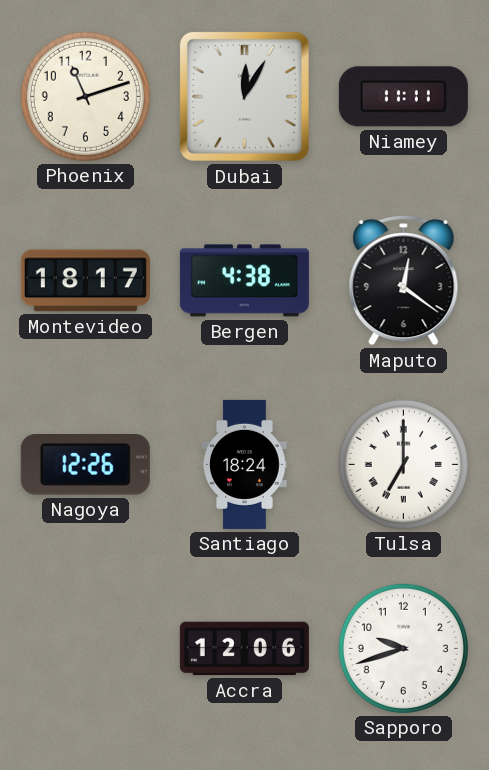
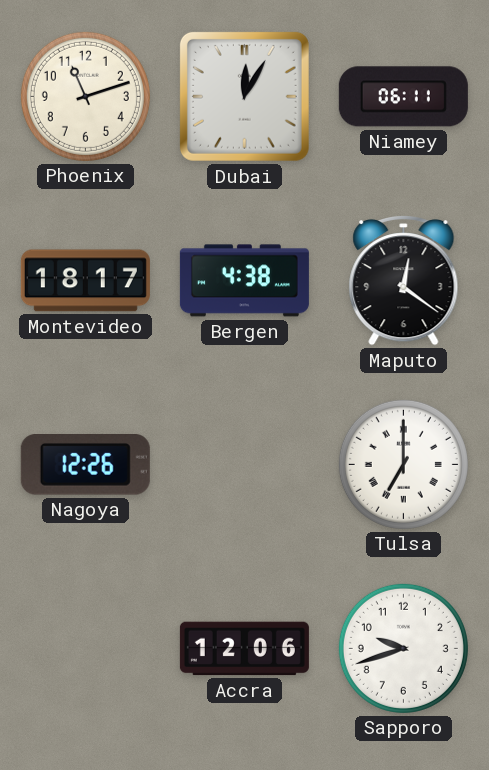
Niamey: 11:11 -> 06:11
Santiago: 18:24 -> none
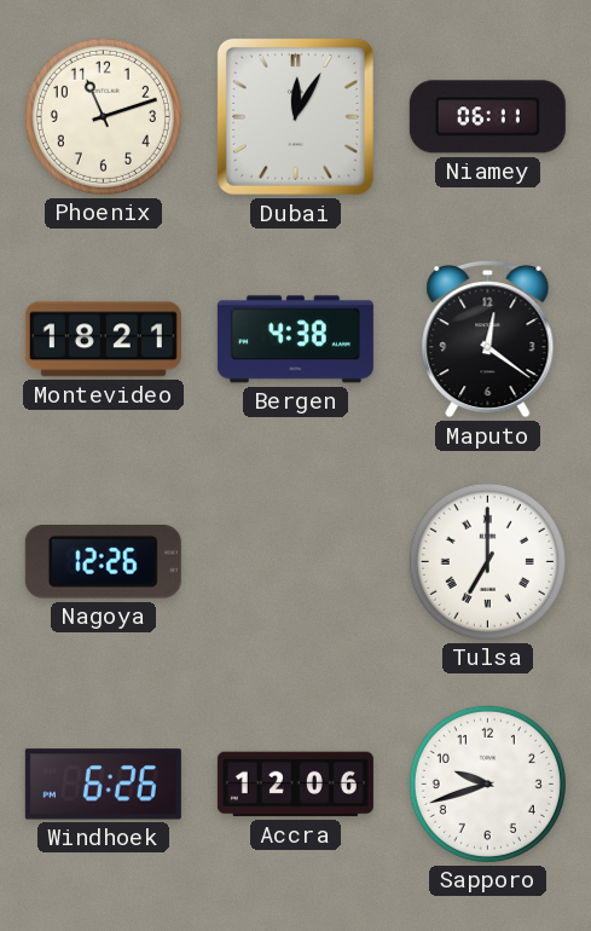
Montevideo: 18:17 -> 18:21
Windhoek: none -> 6:26
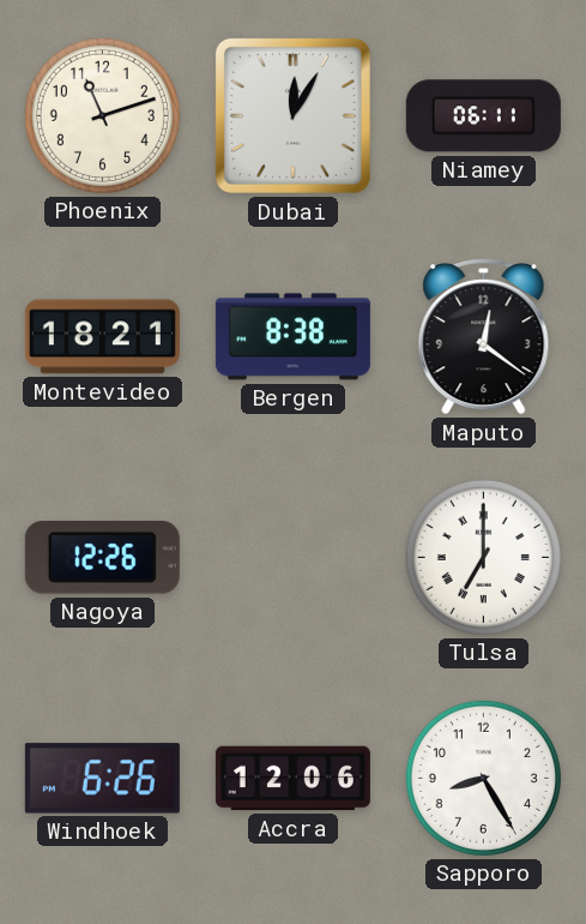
Bergen: 4:38 -> 8:38
Sapporo: 9:42 -> 8:25
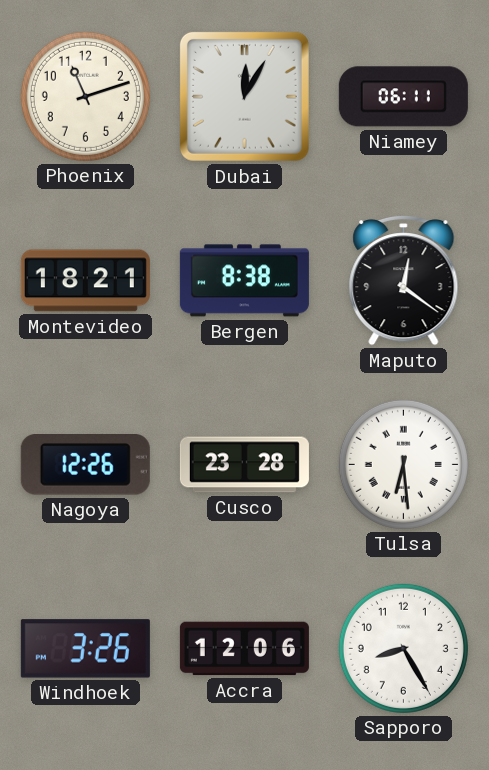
Cusco: none -> 23:28
Tulsa: 7:00 -> 6:29
Windhoek: 6:26 -> 3:26
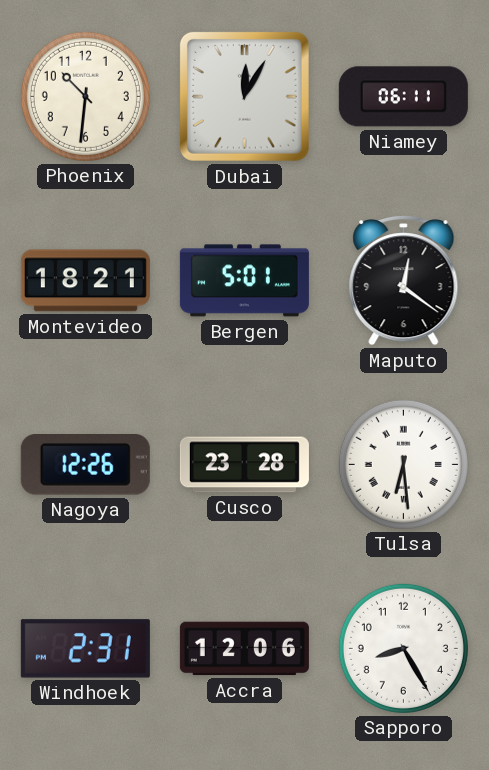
Phoenix: 11:12 -> 10:31
Bergen: 8:38 -> 5:01
Windhoek: 3:26 -> 2:31
